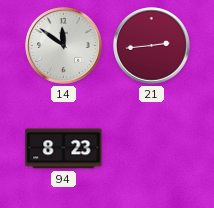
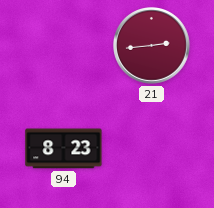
14: 11:51 -> none
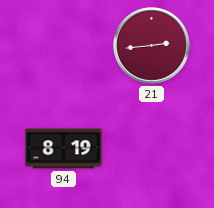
94: 8:23 -> 8:19
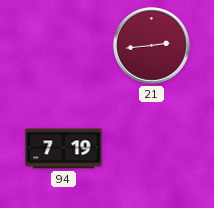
94: 8:19 -> 7:19
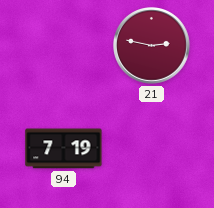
21: 2:44 -> 2:47
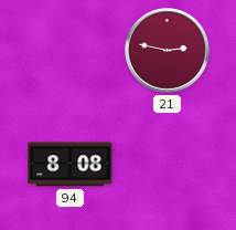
94: 7:19 -> 8:08
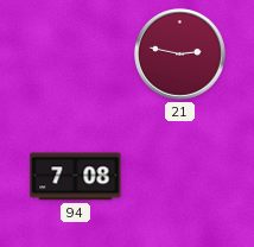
94: 8:08 -> 7:08
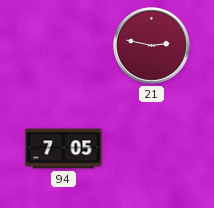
94: 7:08 -> 7:05
